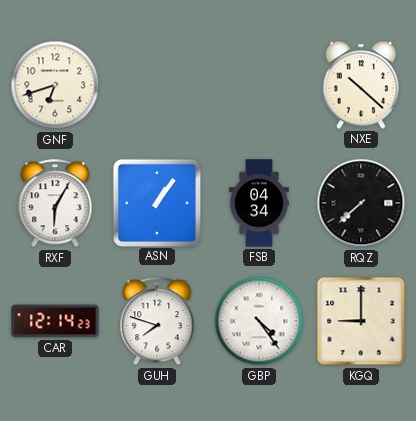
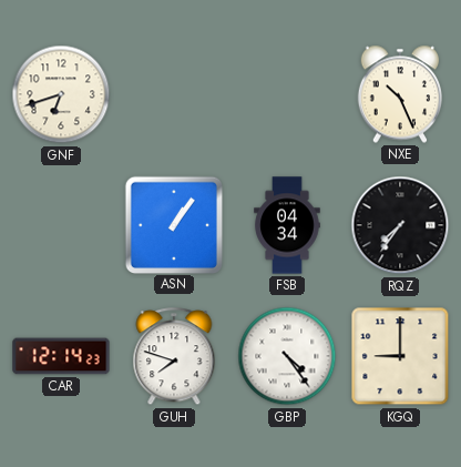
NXE: 10:22 -> 10:26
RXF: 6:05 -> none
RQZ: 7:38 -> 7:36
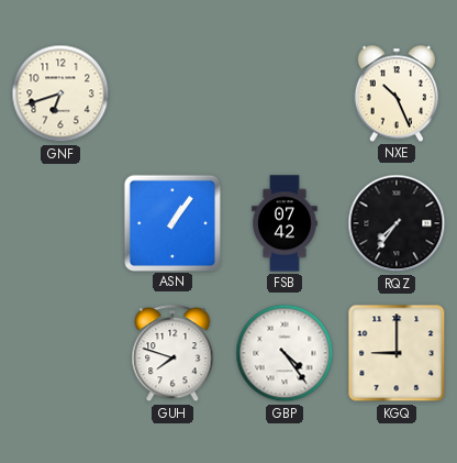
FSB: 04:34 -> 07:42
CAR: 12:14 -> none
